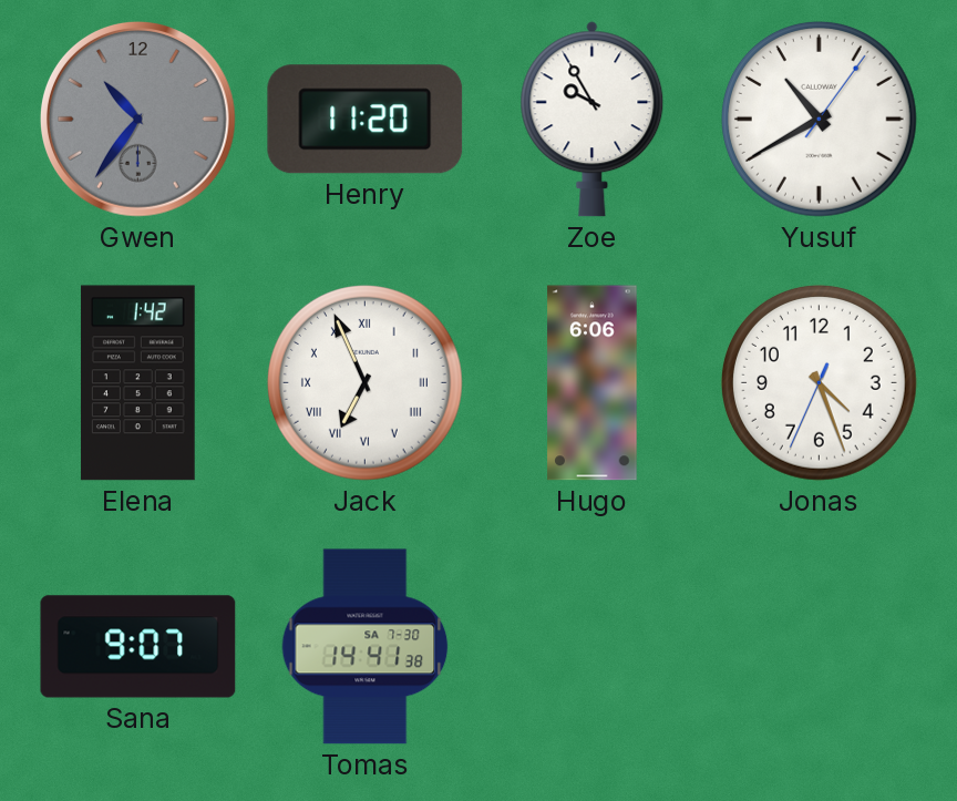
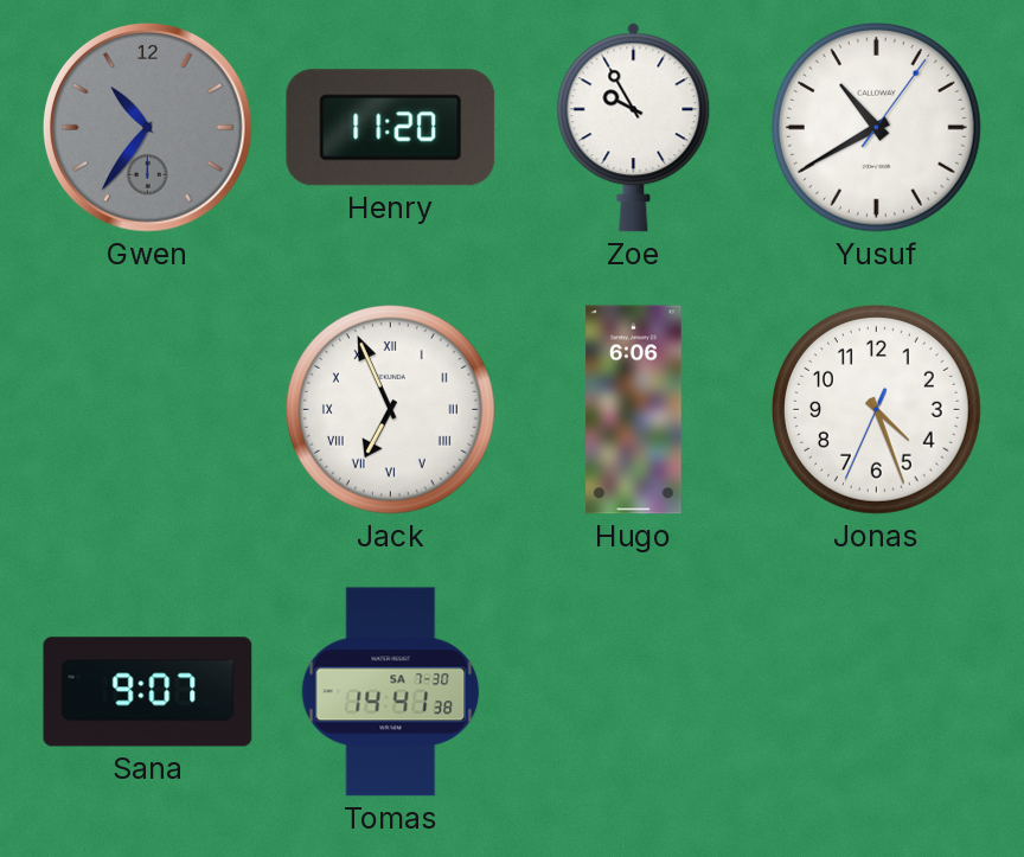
Elena: 1:42 -> none
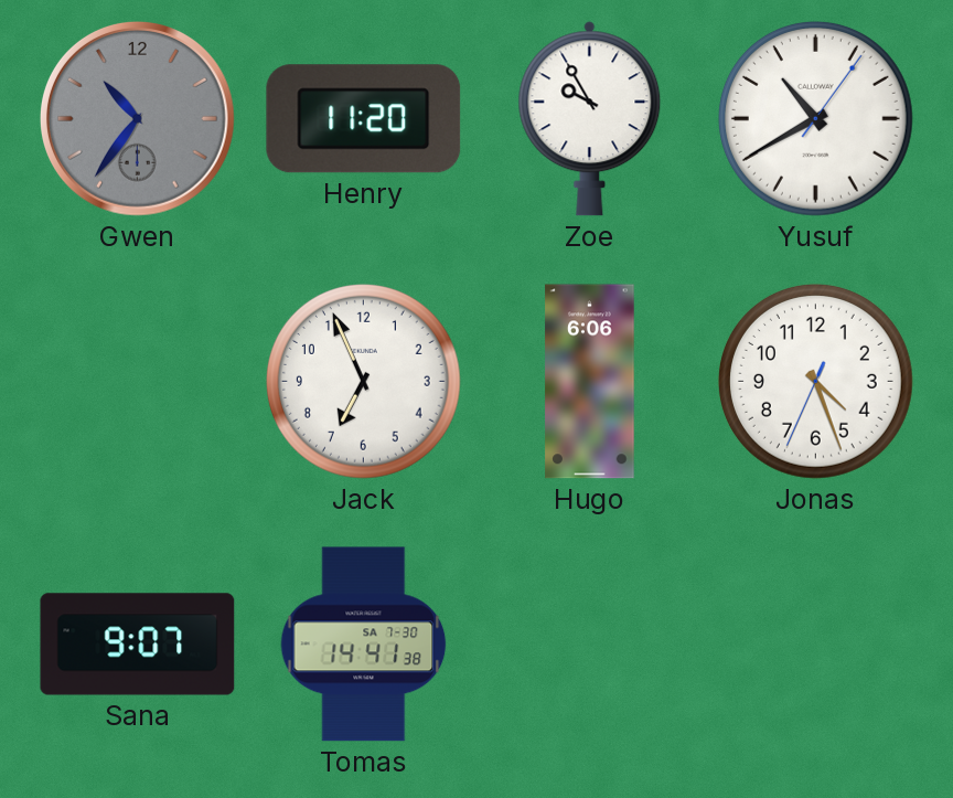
Jack numerals: Roman -> Arabic
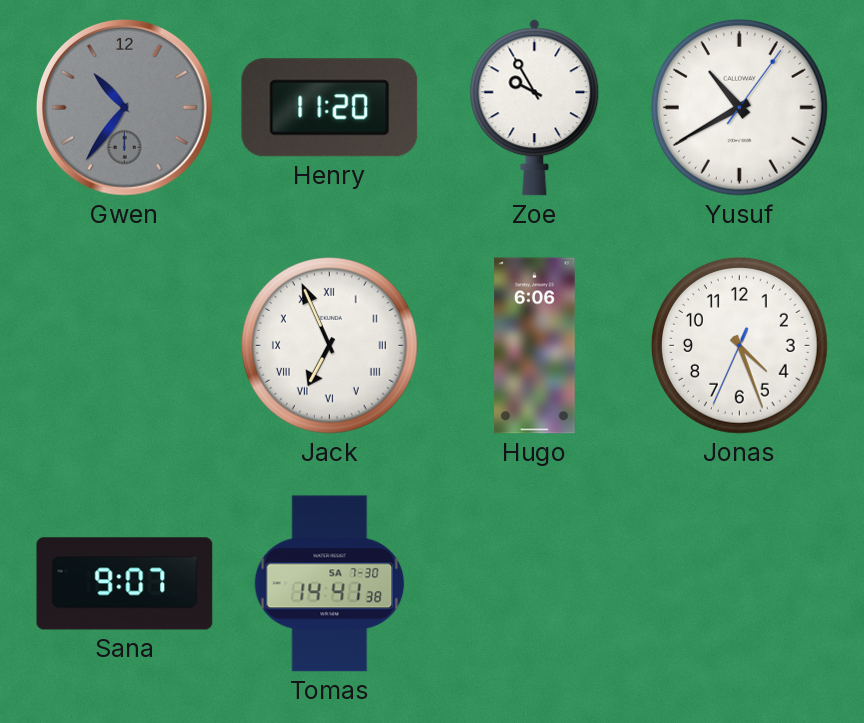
Jack numerals: Arabic -> Roman
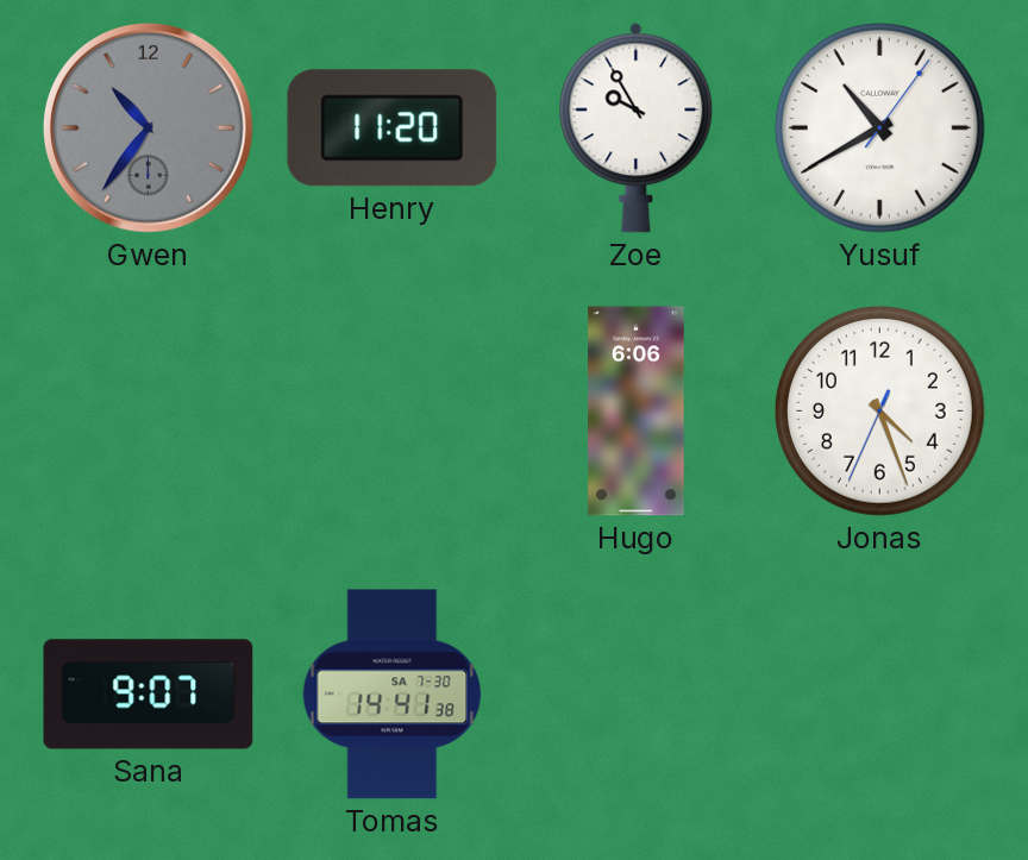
Jack: 6:56 -> none
